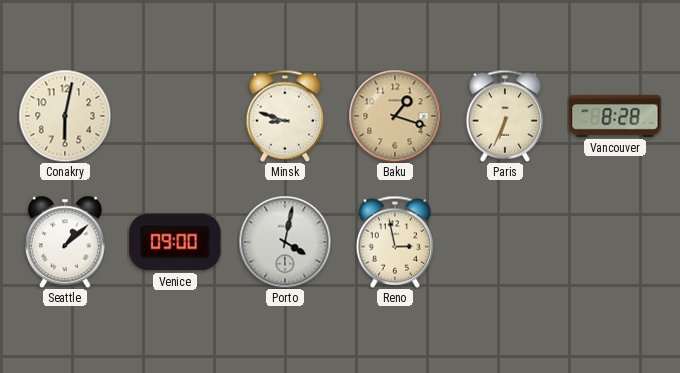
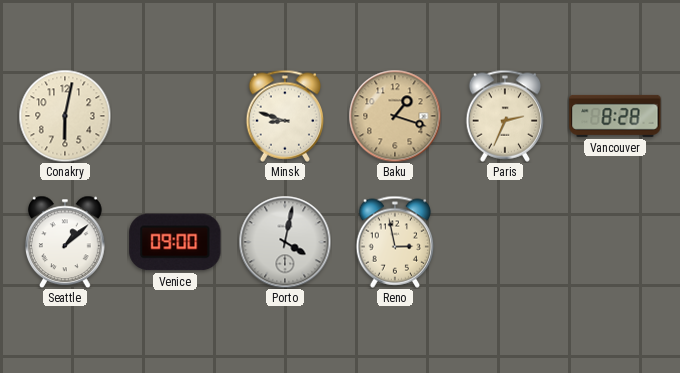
Paris: 6:34 -> 2:34
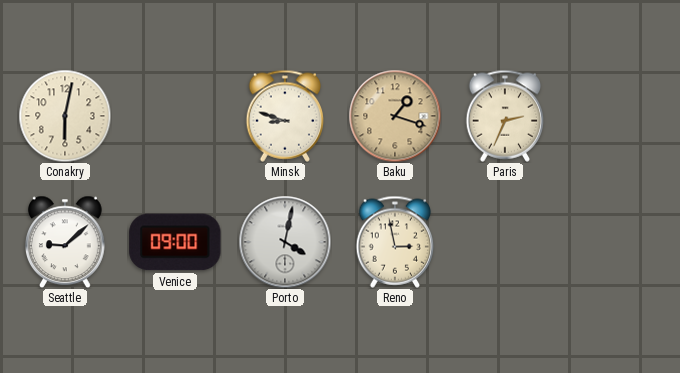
Vancouver: 8:28 -> none
Seattle: 1:08 -> 9:08
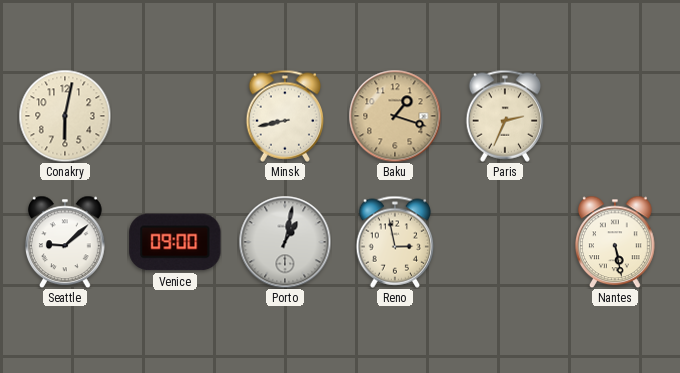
Minsk: 8:48 -> 8:43
Porto: 4:02 -> 1:02
Nantes: none -> 5:28
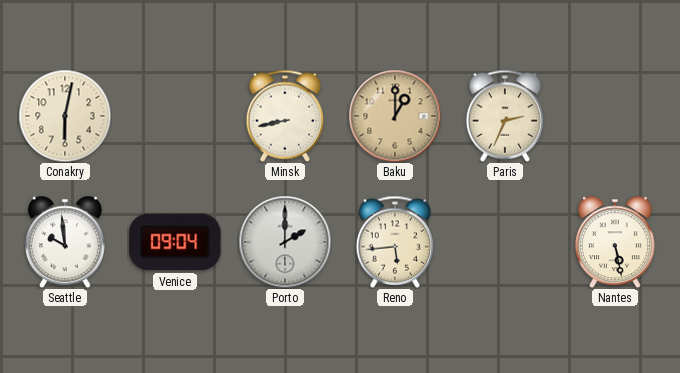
Baku: 1:18 -> 1:00
Seattle: 9:08 -> 9:59
Venice: 09:00 -> 09:04
Porto: 1:02 -> 2:00
Reno: 2:58 -> 5:44
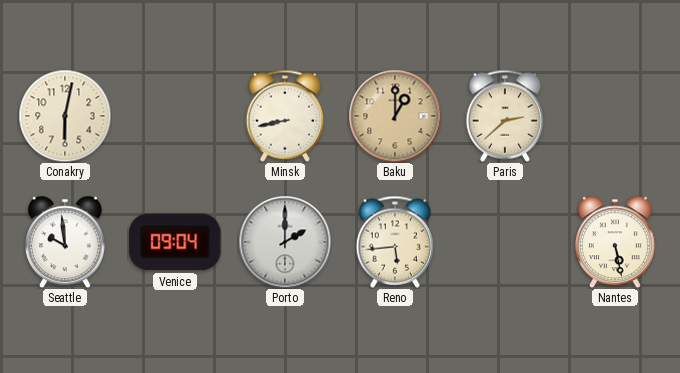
Paris: 2:34 -> 2:38
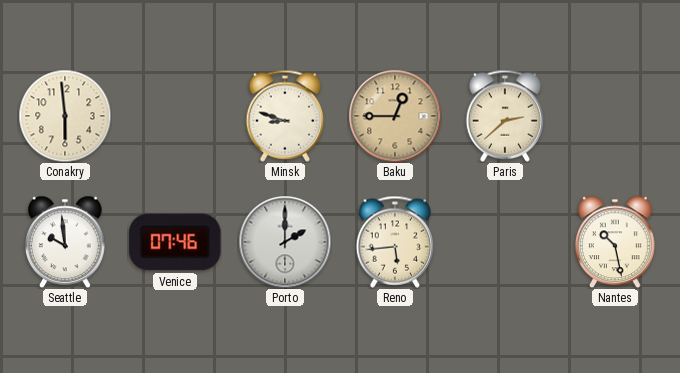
Conakry: 6:02 -> 5:59
Minsk: 8:43 -> 8:48
Baku: 1:00 -> 12:45
Venice: 09:04 -> 07:46
Nantes: 5:28 -> 10:28
